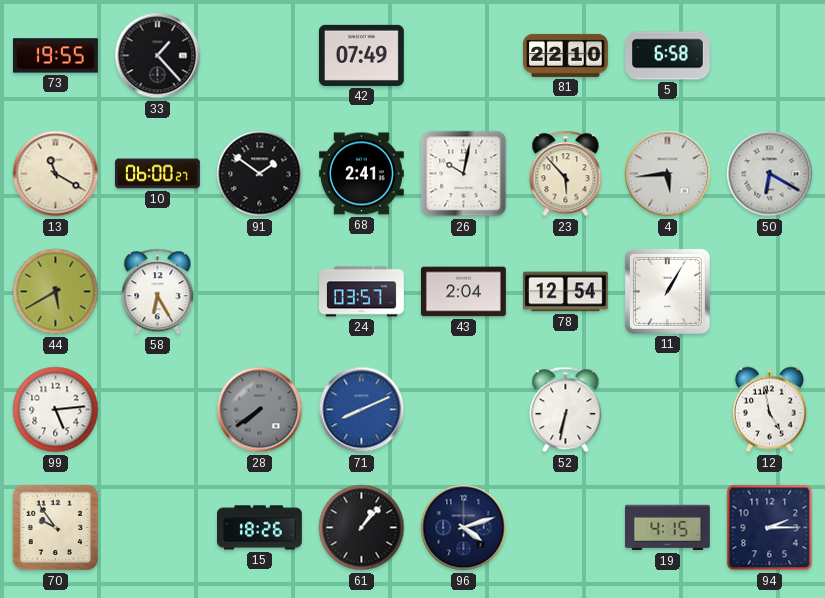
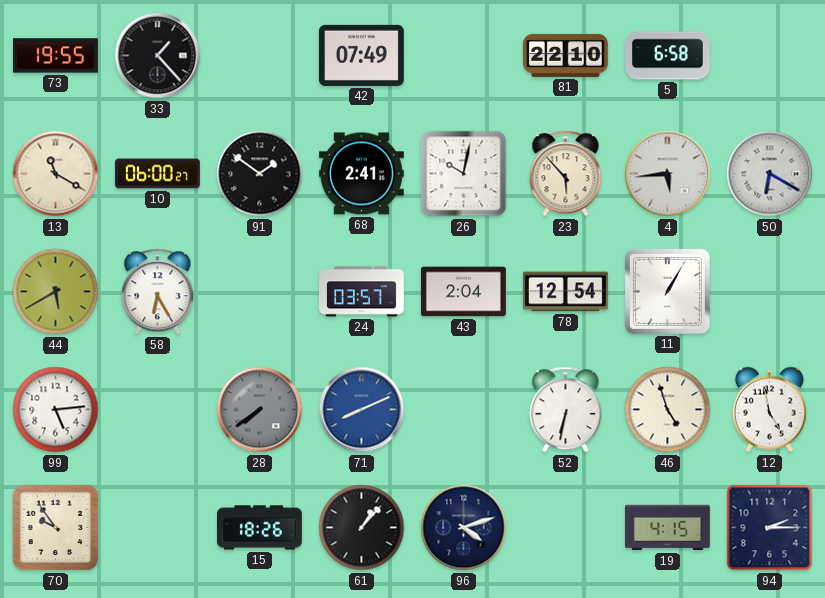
46: none -> 4:57
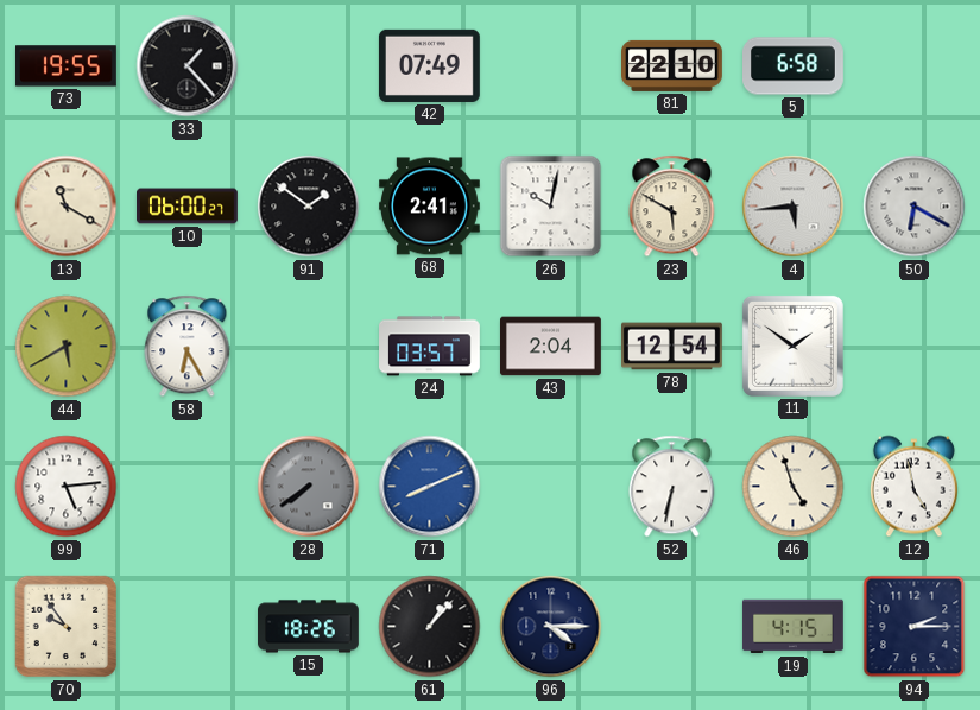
23: 5:53 -> 5:50
11: 1:05 -> 1:51
96: 4:12 -> 4:15
